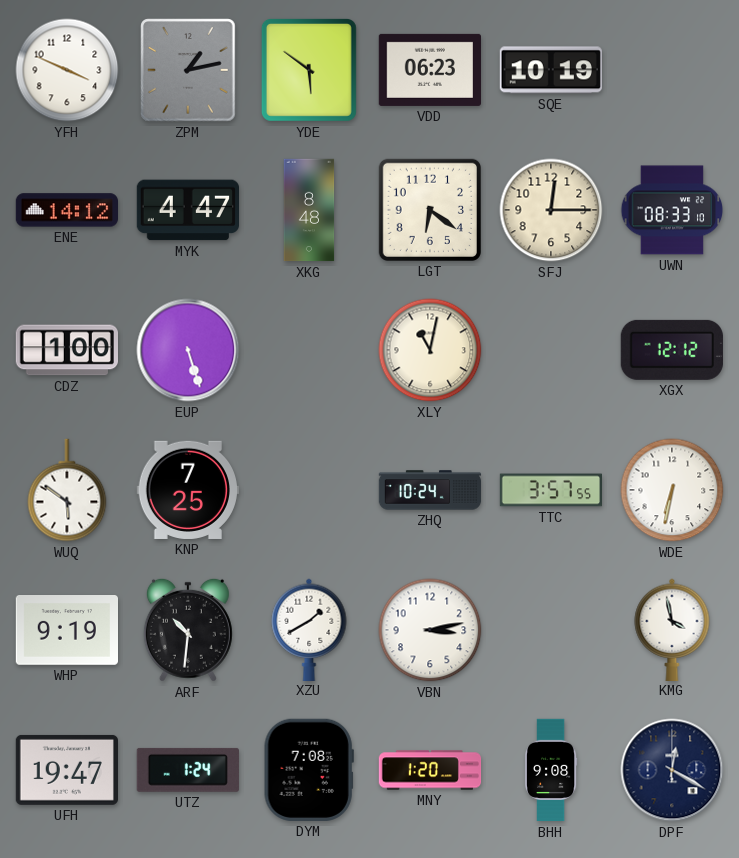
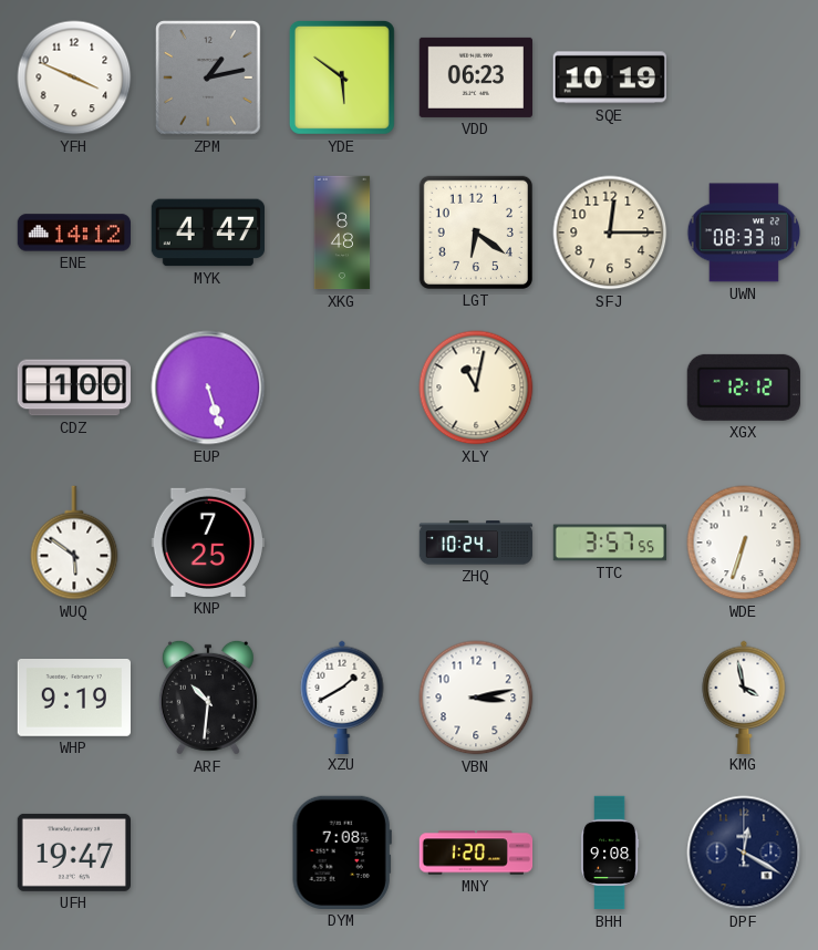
WDE: 6:32 -> 6:33
UTZ: 1:24 -> none
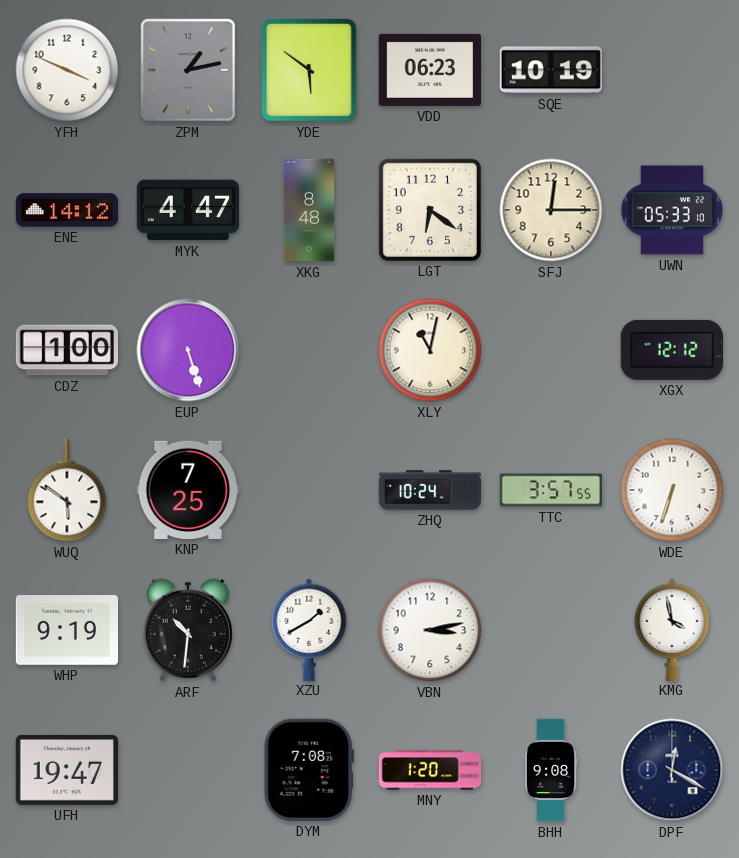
UWN: 08:33 -> 05:33
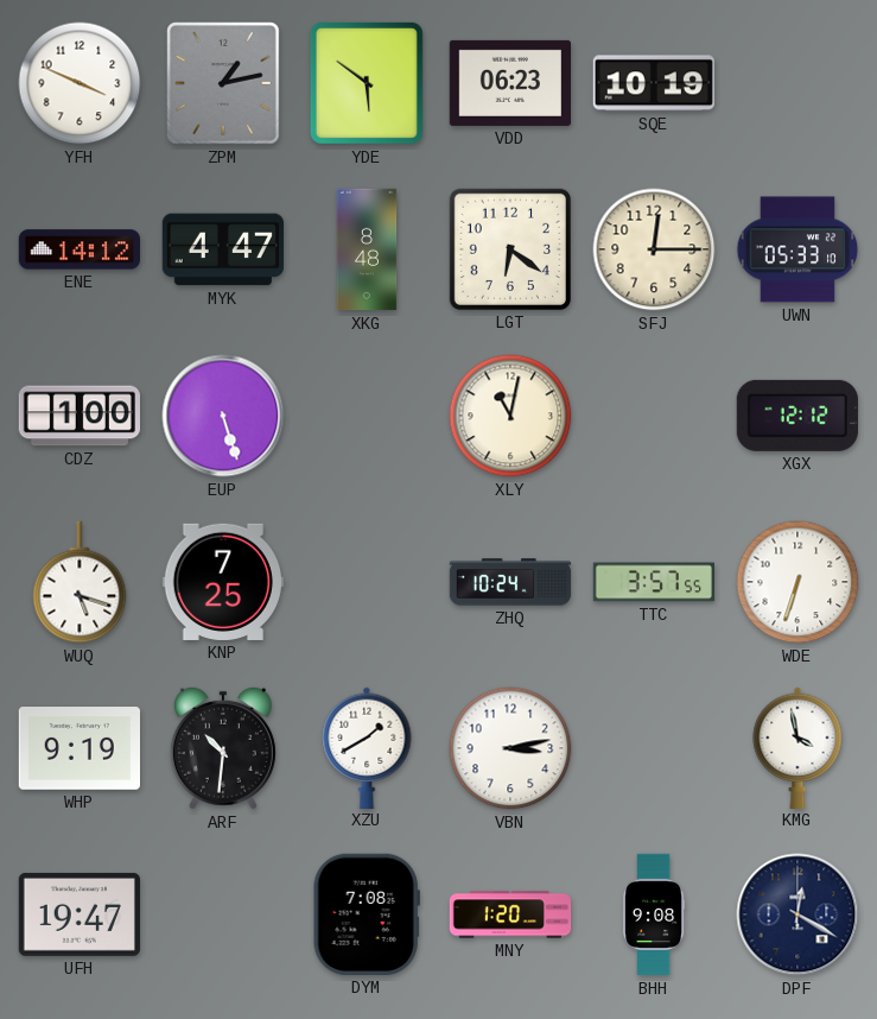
WUQ: 5:51 -> 5:18
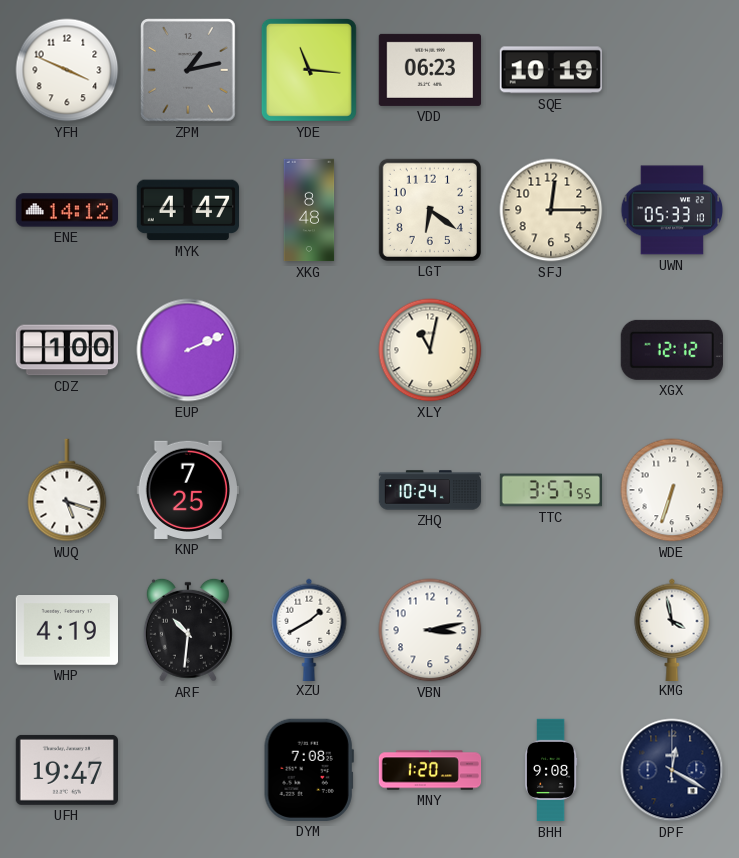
YDE: 5:51 -> 11:16
EUP: 5:27 -> 2:11
WHP: 9:19 -> 4:19
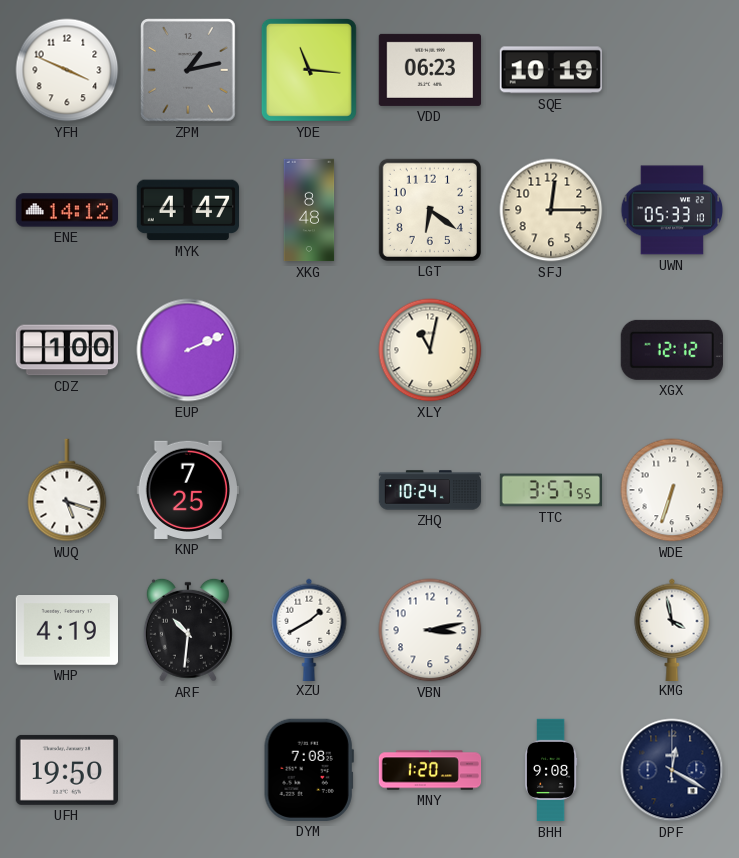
UFH: 19:47 -> 19:50
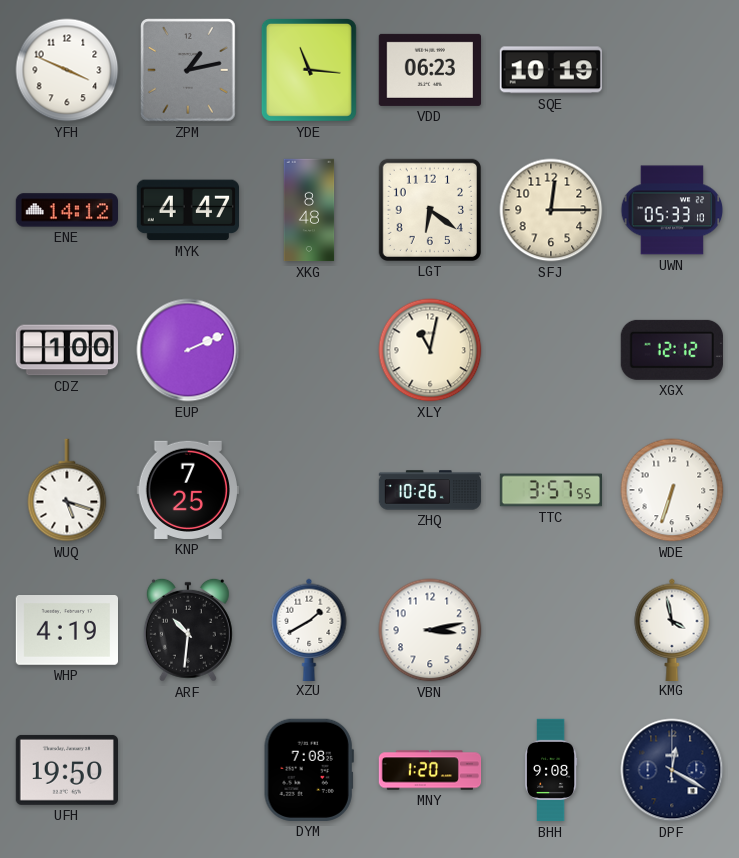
ZHQ: 10:24 -> 10:26
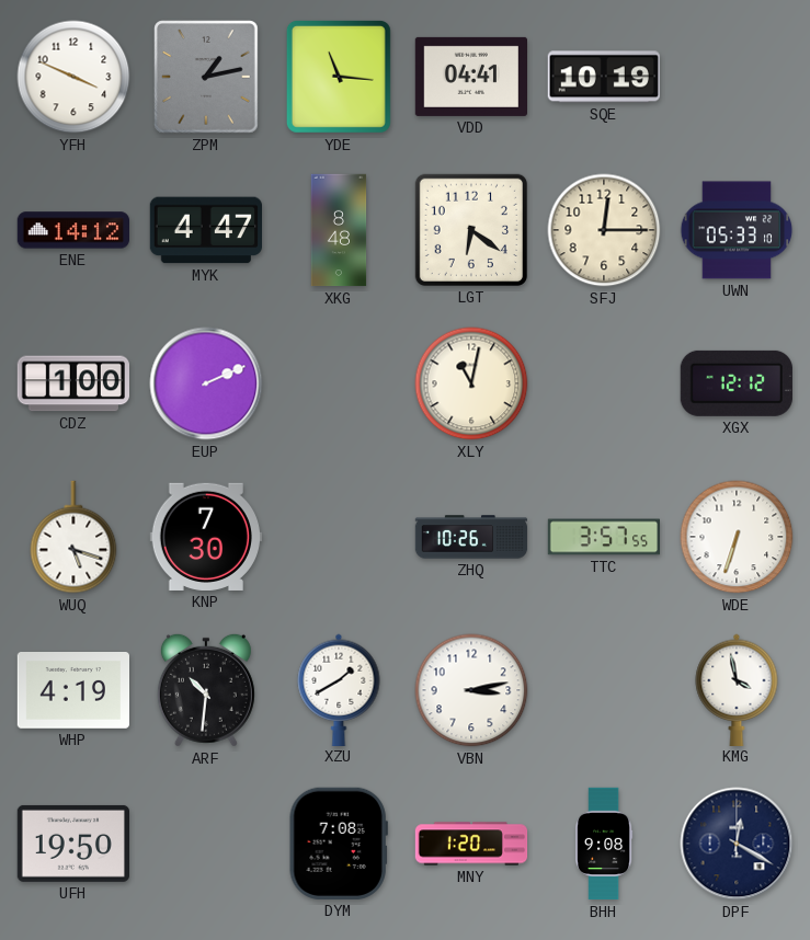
VDD: 06:23 -> 04:41
KNP: 7:25 -> 7:30
